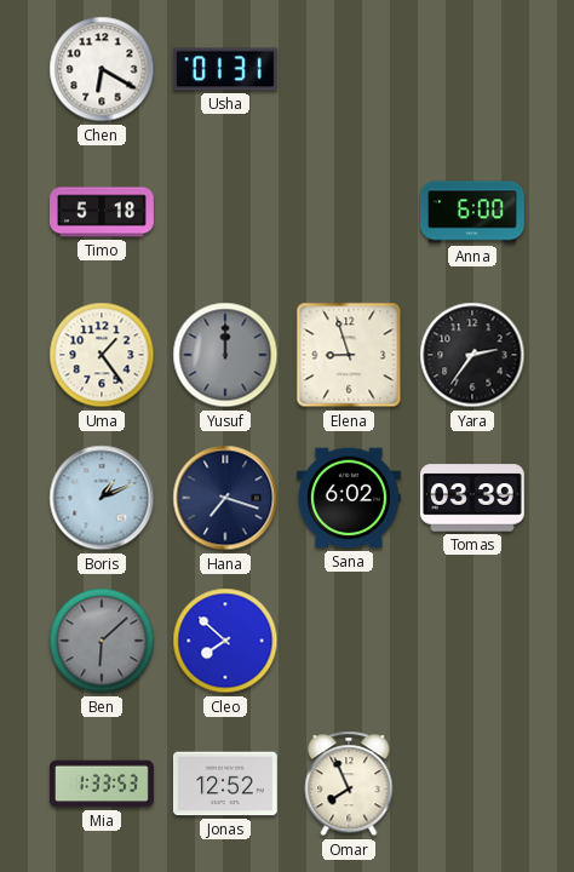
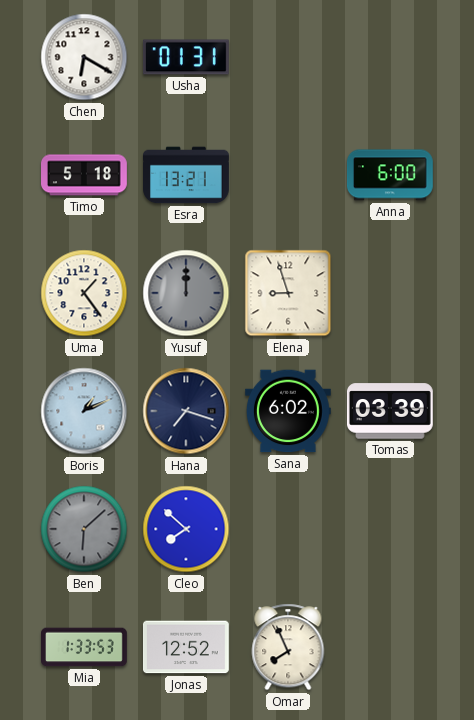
Esra: none -> 13:21
Yara: 2:36 -> none
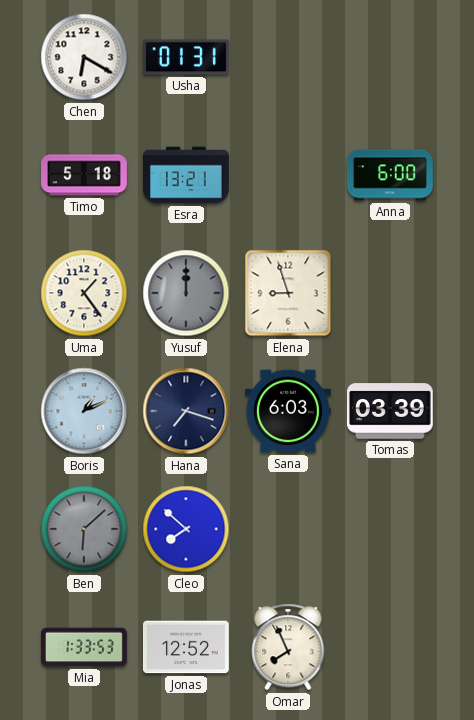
Sana: 6:02 -> 6:03
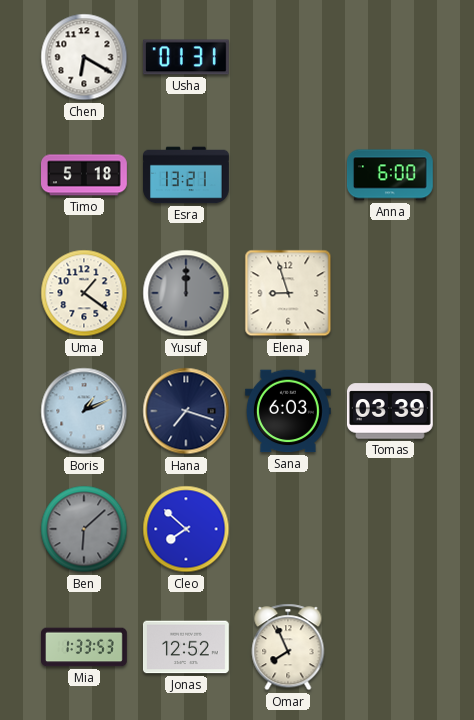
Uma: 1:24 -> 1:21
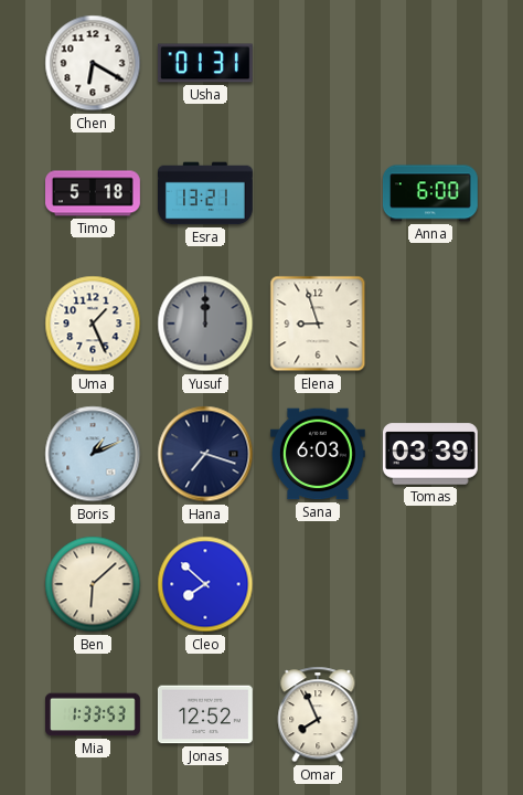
Uma: 1:21 -> 1:26
Ben dial: grey -> cream
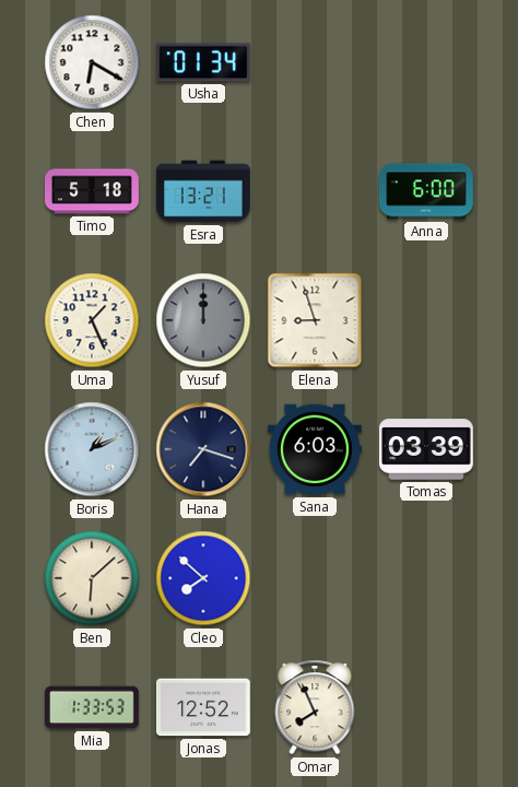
Usha: 01:31 -> 01:34
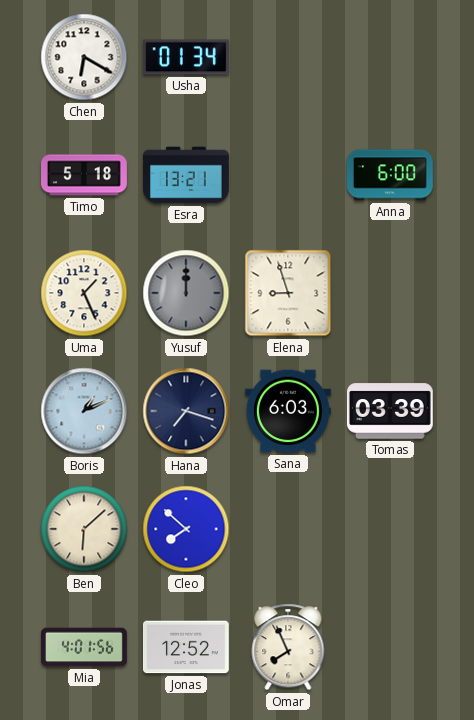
Mia: 1:33 -> 4:01
